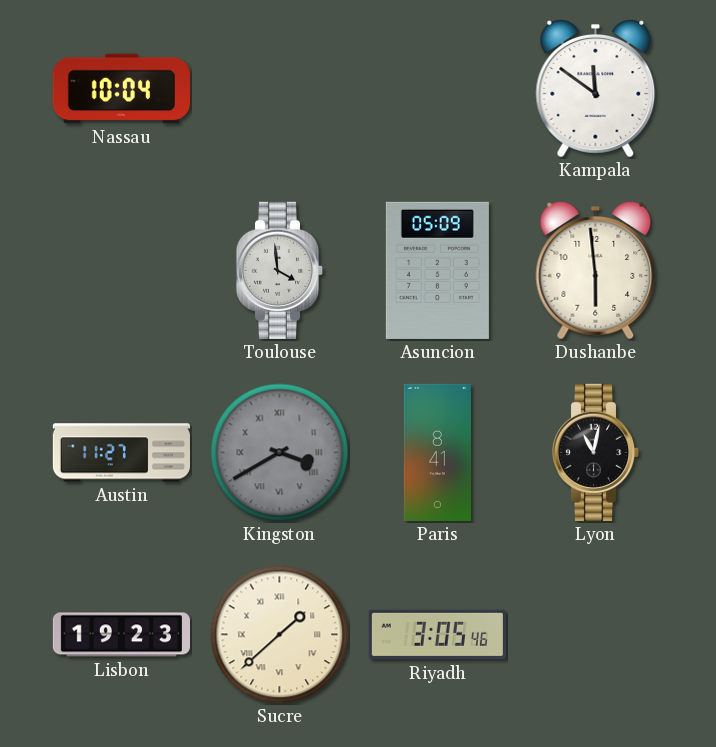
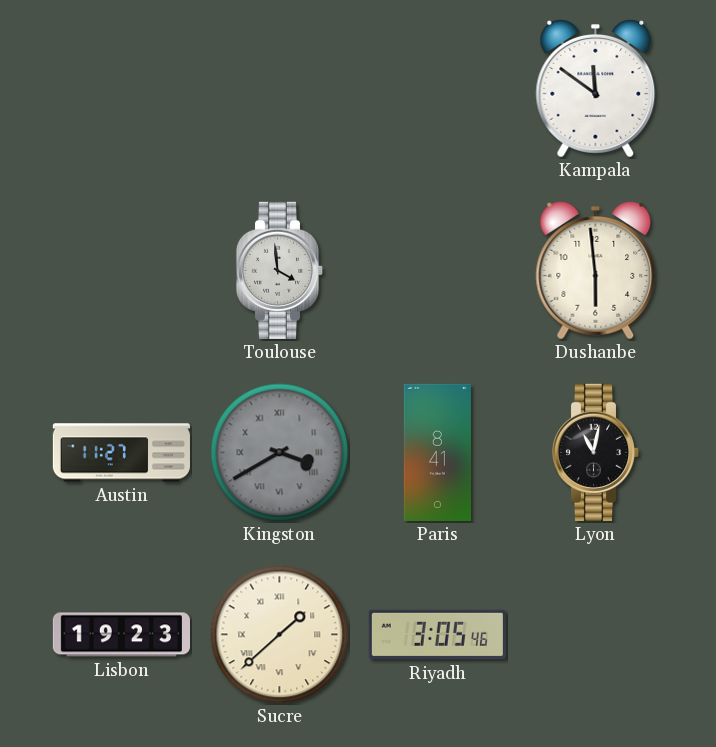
Nassau: 10:04 -> none
Asuncion: 05:09 -> none
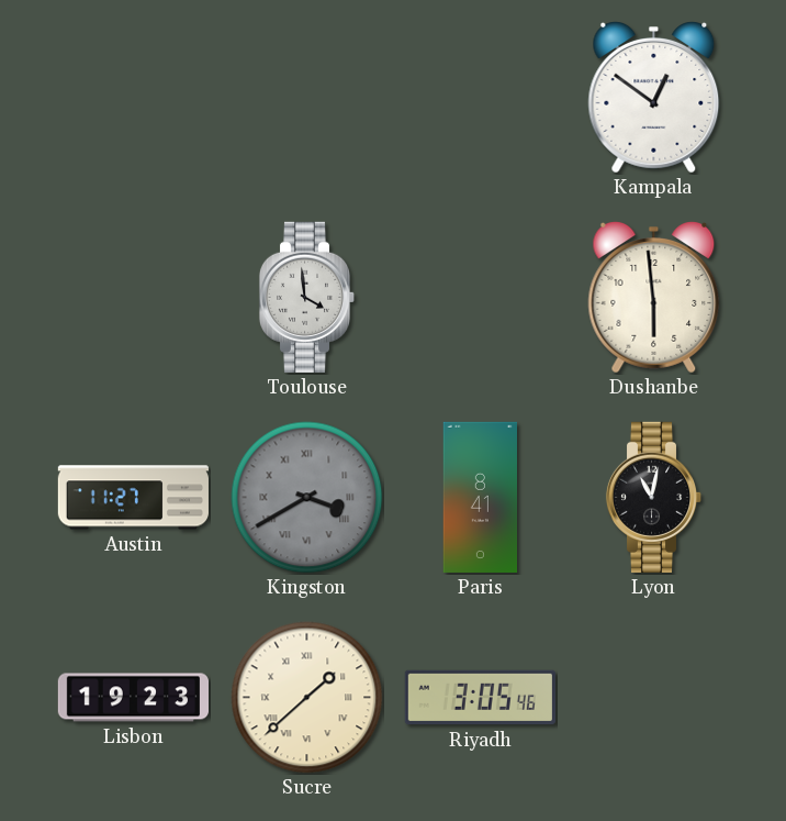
Kampala: 11:51 -> 12:51
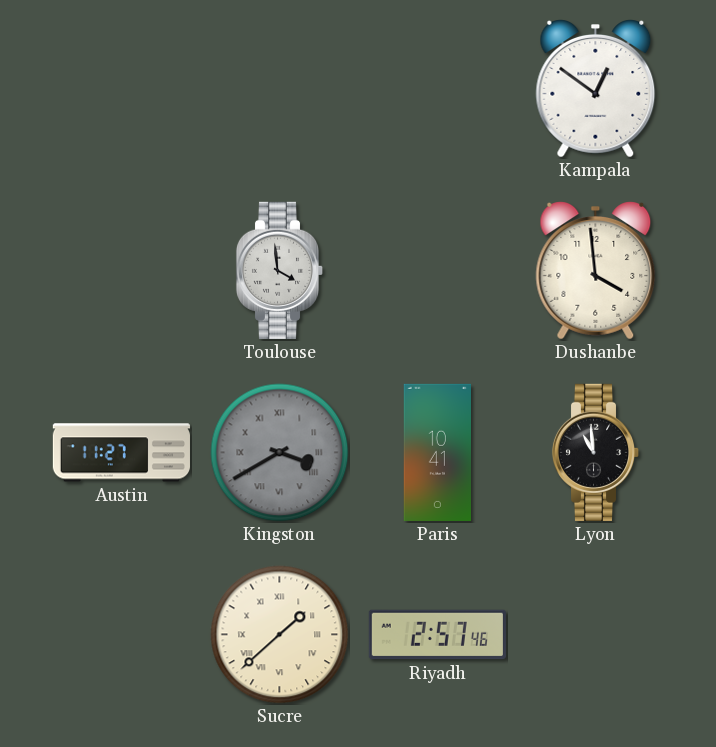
Dushanbe: 5:59 -> 3:59
Paris: 8:41 -> 10:41
Lyon: 11:02 -> 10:59
Lisbon: 19:23 -> none
Riyadh: 3:05 -> 2:57
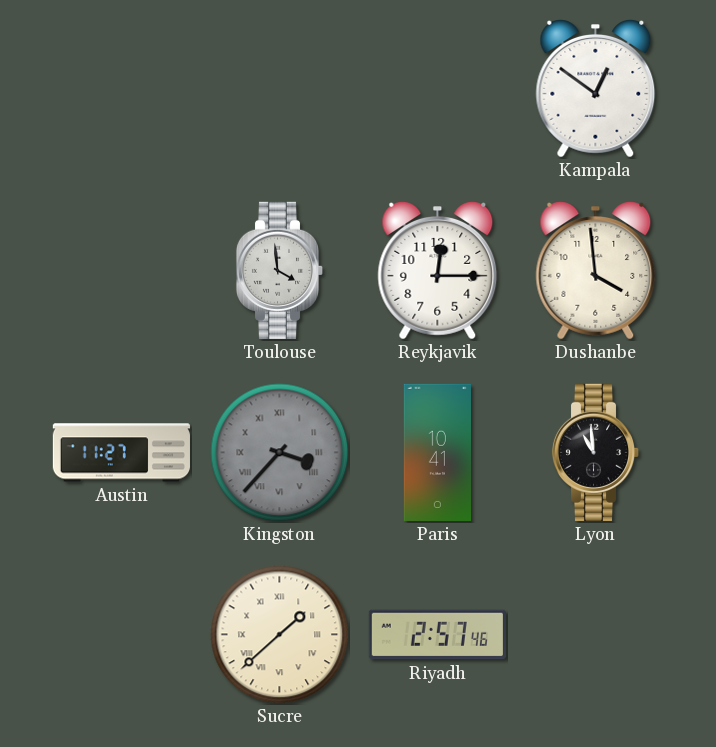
Reykjavik: none -> 12:15
Kingston: 3:40 -> 3:37
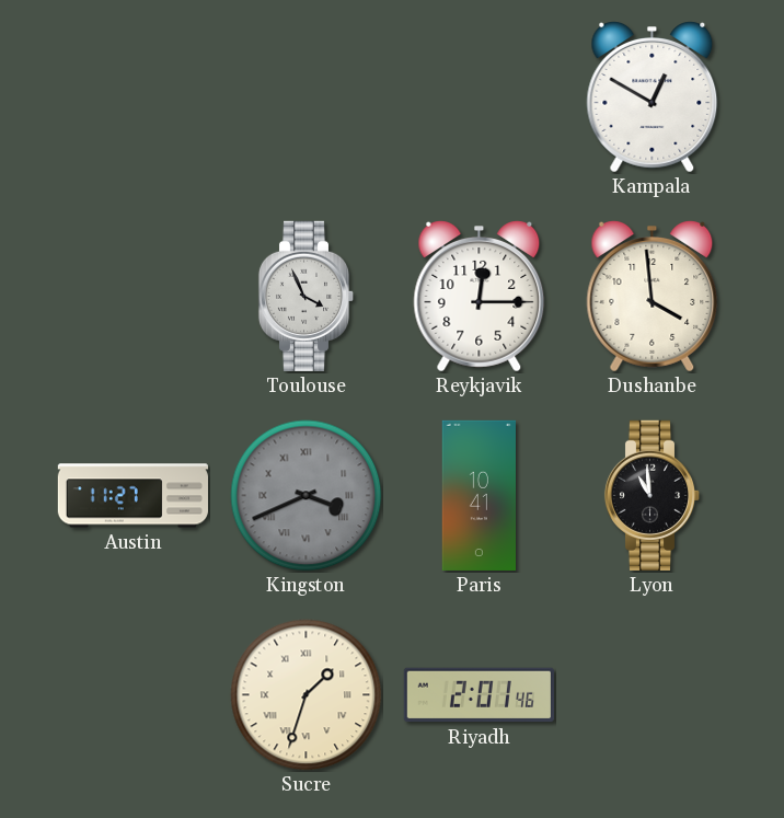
Kampala: 12:51 -> 12:50
Toulouse: 3:59 -> 3:56
Kingston: 3:37 -> 3:41
Sucre: 1:38 -> 1:33
Riyadh: 2:57 -> 2:01
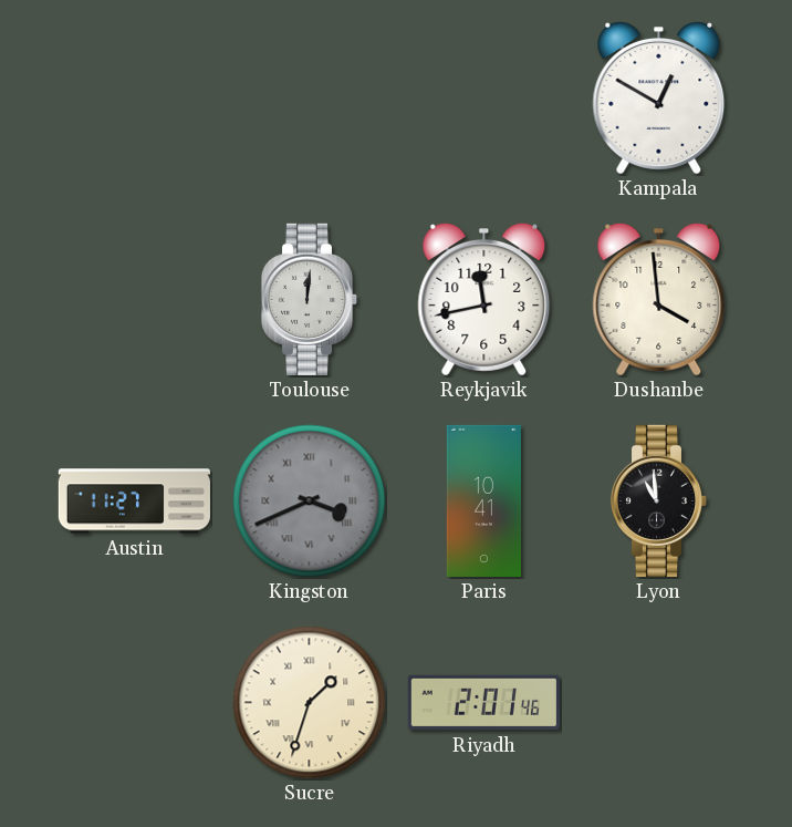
Toulouse: 3:56 -> 12:01
Reykjavik: 12:15 -> 11:43
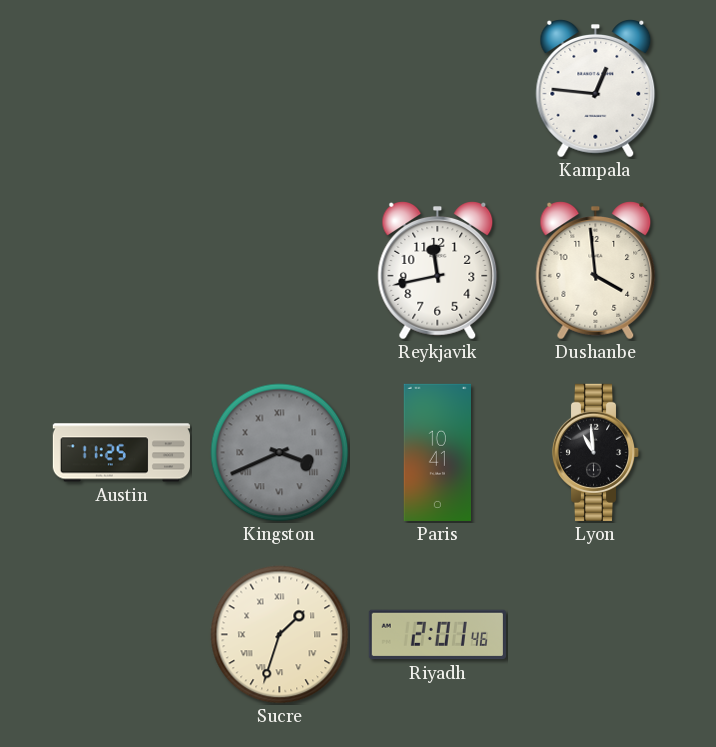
Kampala: 12:50 -> 12:46
Toulouse: 12:01 -> none
Austin: 11:27 -> 11:25
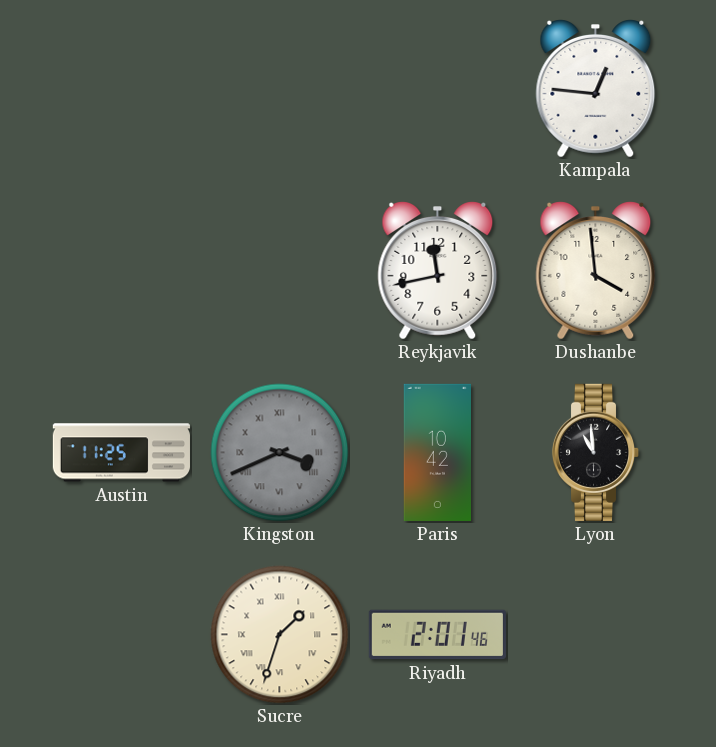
Paris: 10:41 -> 10:42
